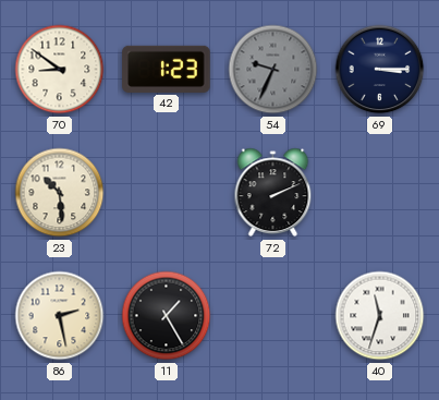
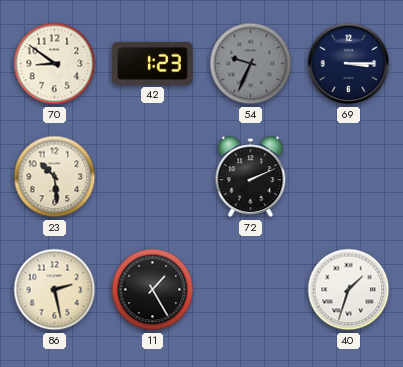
40: 11:33 -> 1:33
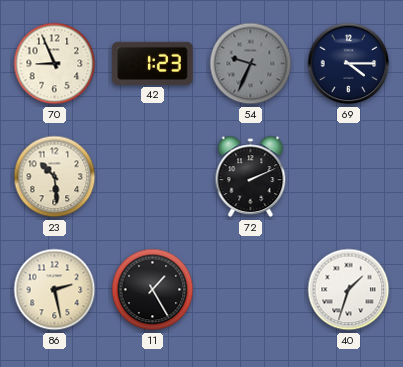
70: 8:51 -> 8:56
69: 3:15 -> 4:15
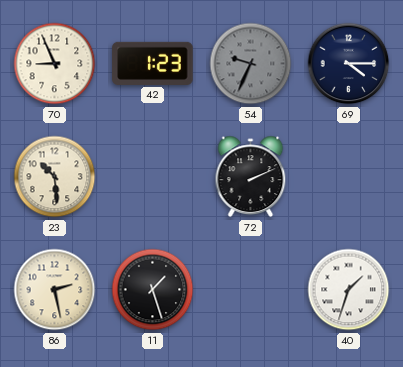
11: 1:25 -> 1:27
